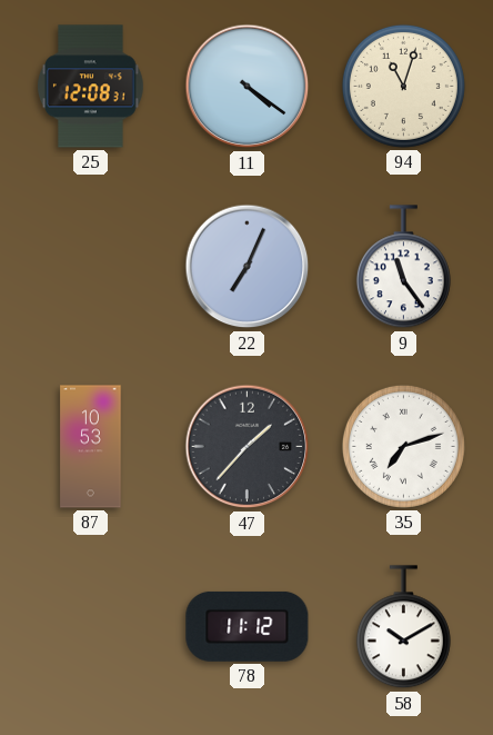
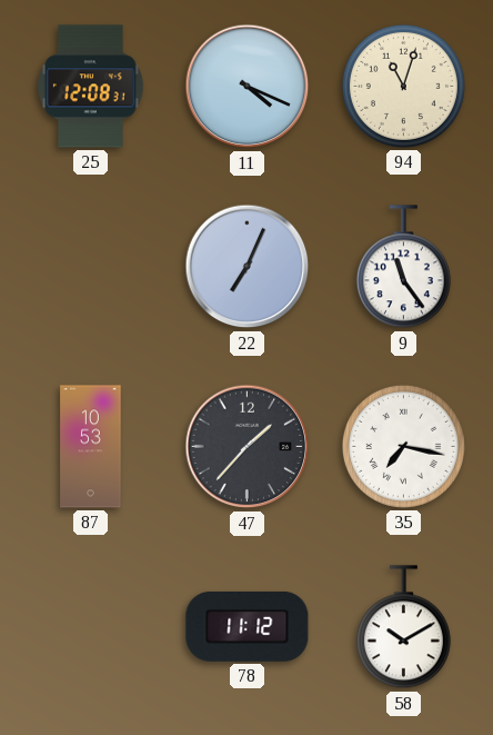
11: 4:21 -> 4:19
35: 7:12 -> 7:17
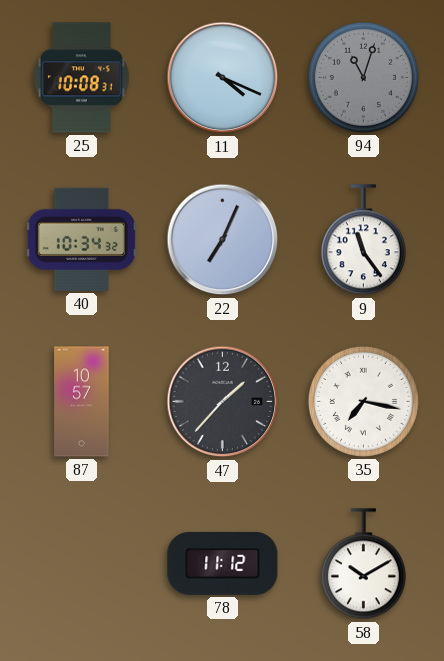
25: 12:08 -> 10:08
94 dial: cream -> grey
40: none -> 10:34
87: 10:53 -> 10:57
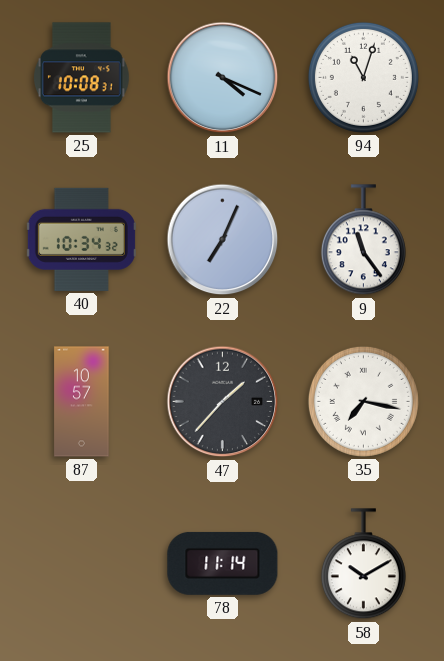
94 dial: grey -> white
78: 11:12 -> 11:14
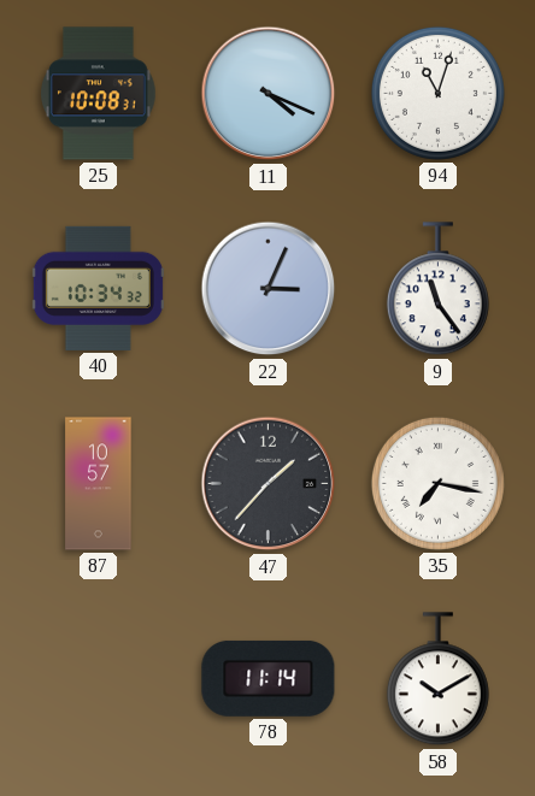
22: 7:04 -> 3:04
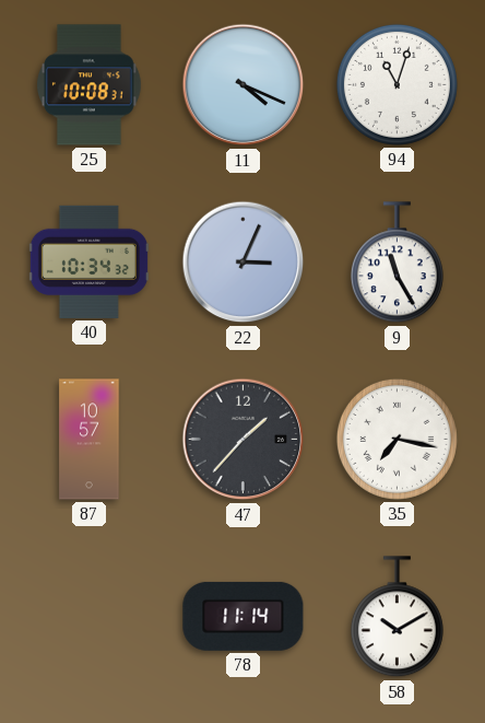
9: 11:24 -> 11:25
